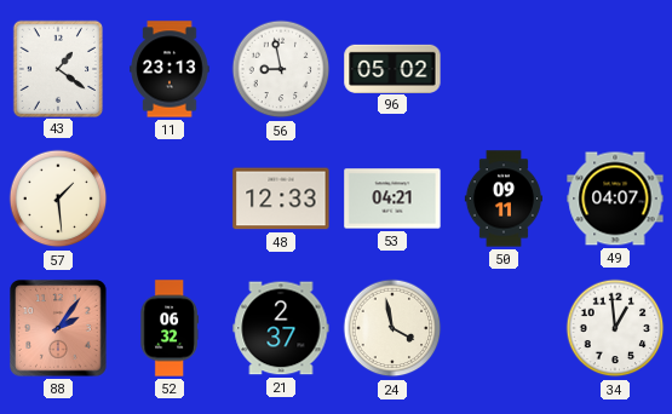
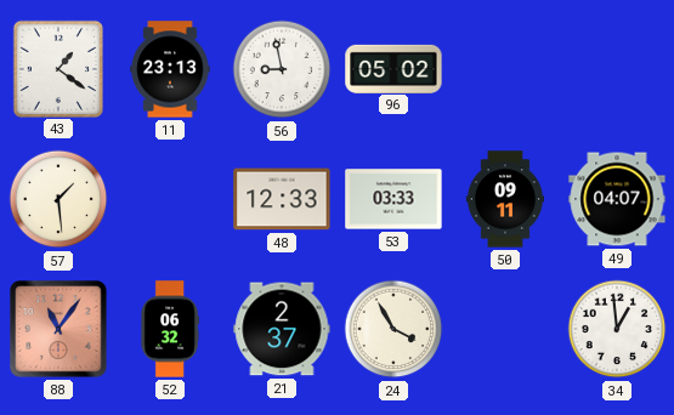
53: 04:21 -> 03:33
88: 2:06 -> 11:06
24: 3:58 -> 3:55
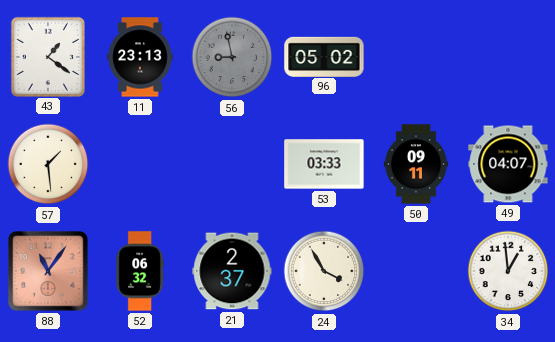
56 dial: white -> grey
48: 12:33 -> none
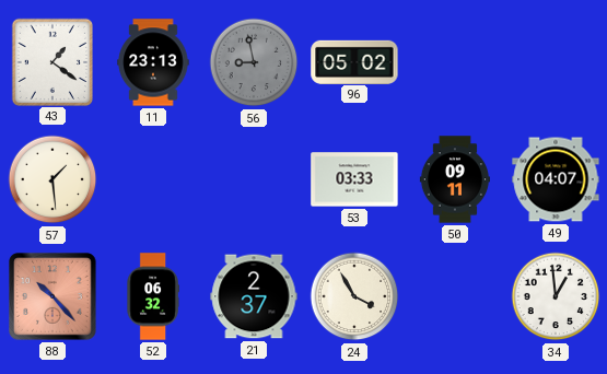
88: 11:06 -> 10:23
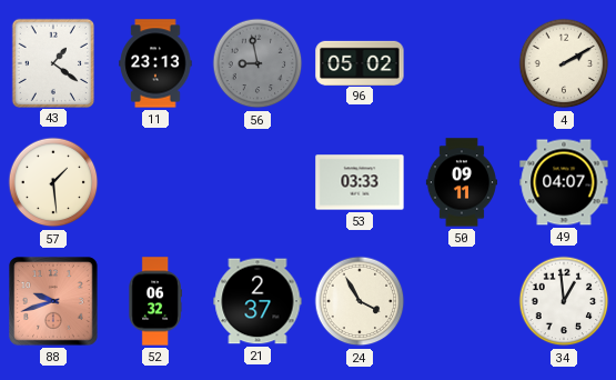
4: none -> 2:10
88: 10:23 -> 9:42
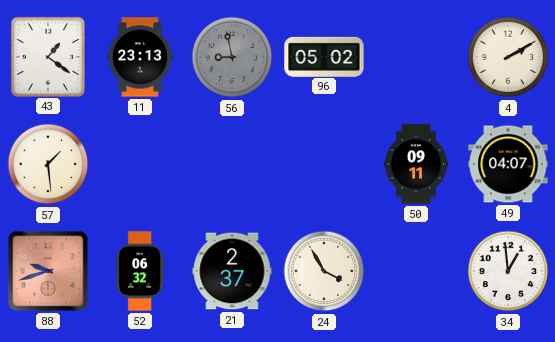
53: 03:33 -> none
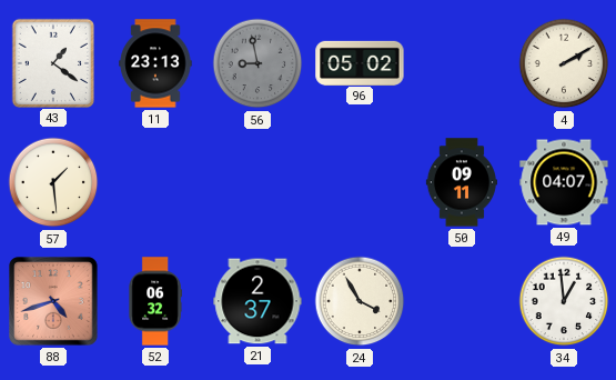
88: 9:42 -> 4:42
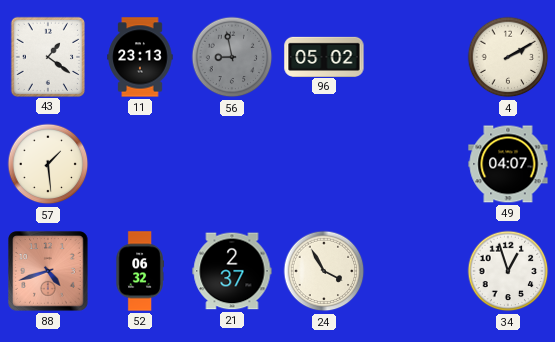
50: 09:11 -> none
34: 12:59 -> 12:57
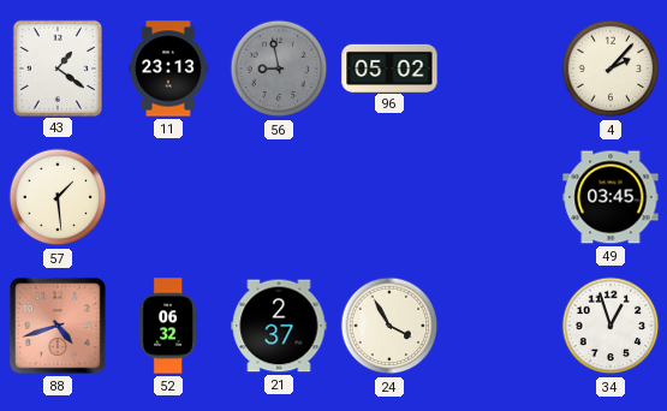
4: 2:10 -> 2:07
49: 04:07 -> 03:45
